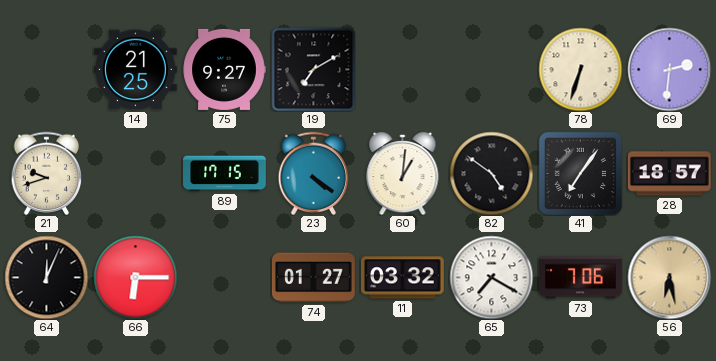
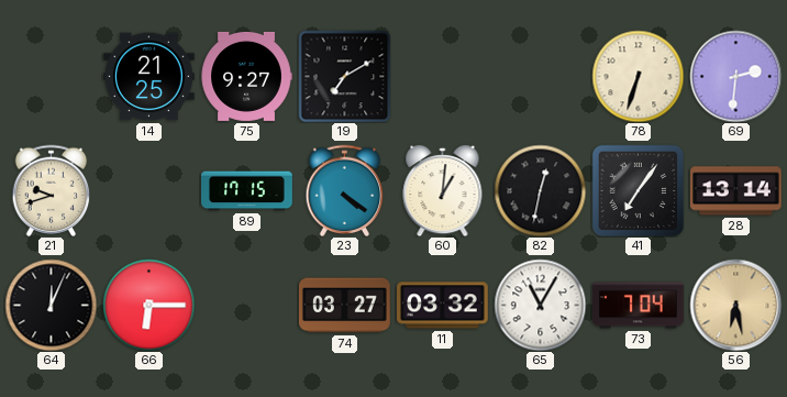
82: 4:51 -> 12:32
28: 18:57 -> 13:14
74: 01:27 -> 03:27
65: 7:20 -> 11:05
73: 7:06 -> 7:04
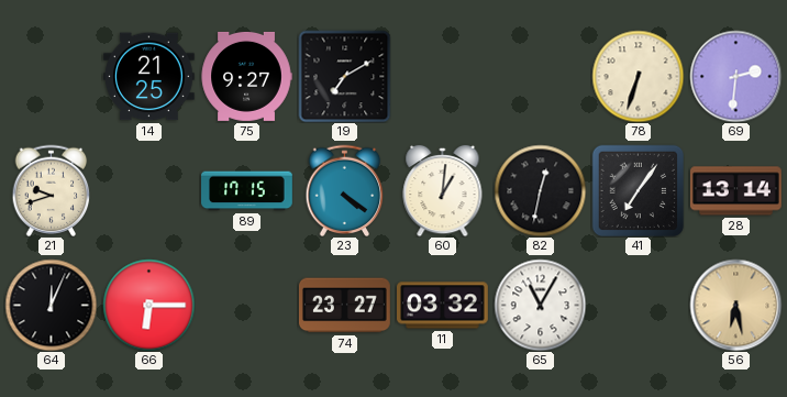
74: 03:27 -> 23:27
73: 7:04 -> none
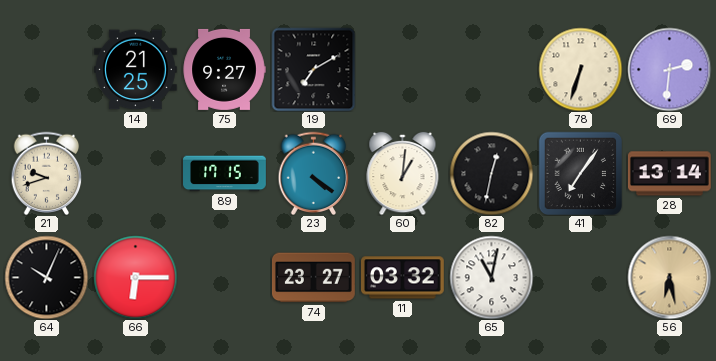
64: 12:04 -> 10:04
65: 11:05 -> 11:02
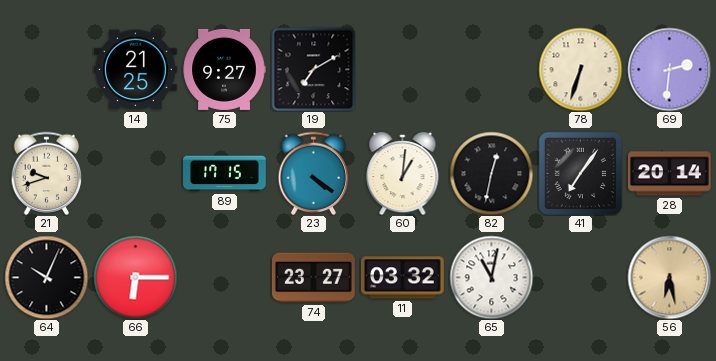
28: 13:14 -> 20:14
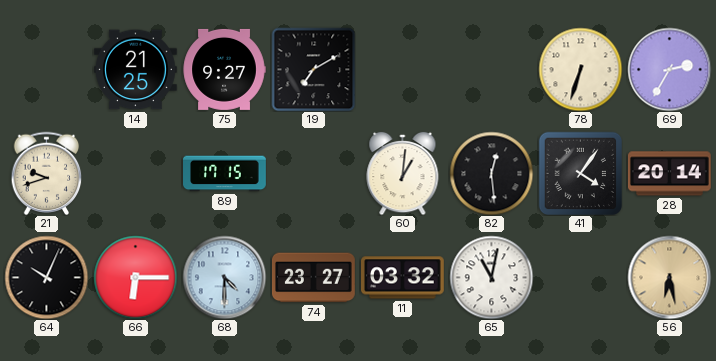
69: 2:31 -> 2:35
23: 4:21 -> none
82: 12:32 -> 12:29
41: 7:06 -> 4:06
68: none -> 4:30
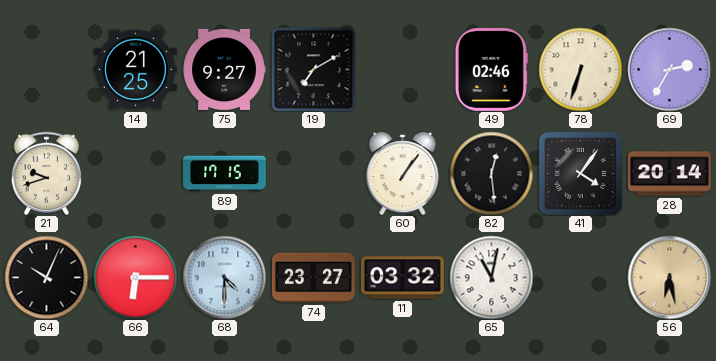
49: none -> 02:46
60: 1:01 -> 1:06
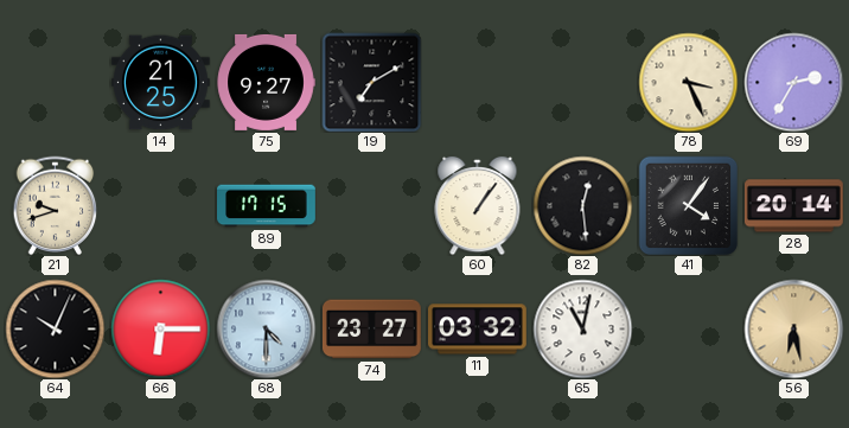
49: 02:46 -> none
78: 6:33 -> 3:26
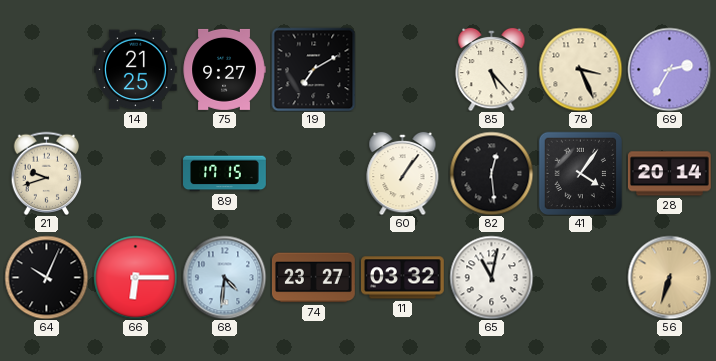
85: none -> 5:23
68: 4:30 -> 4:31
56: 6:28 -> 6:33
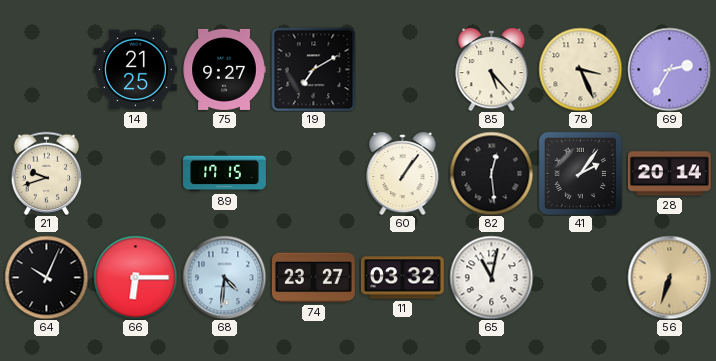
41: 4:06 -> 2:06
